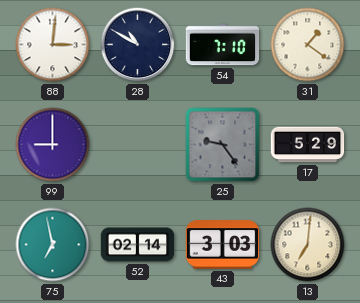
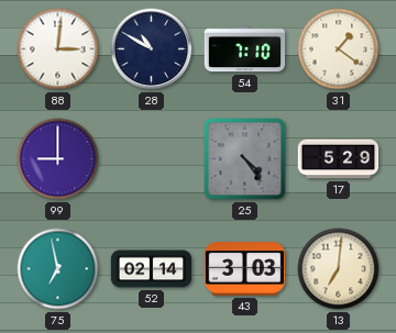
25: 9:24 -> 4:24
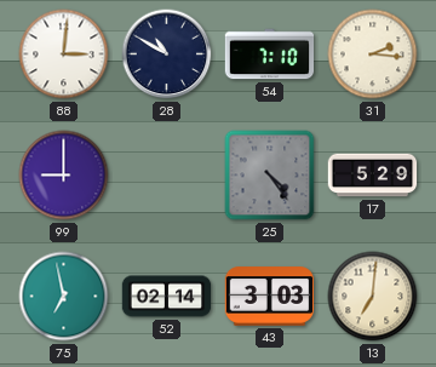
31: 1:21 -> 2:16
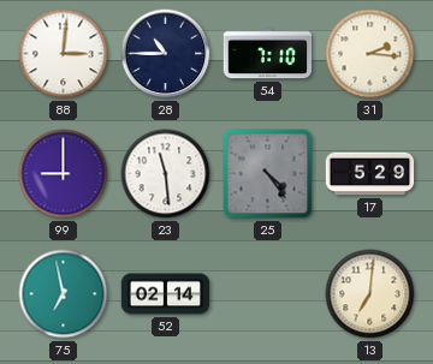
28: 10:50 -> 10:45
23: none -> 11:29
43: 3:03 -> none
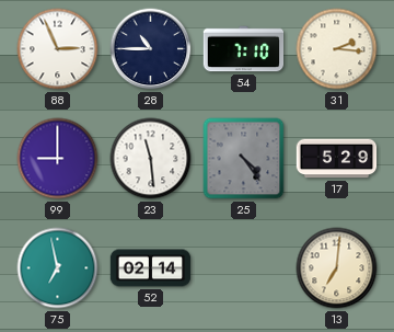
88: 3:01 -> 2:56
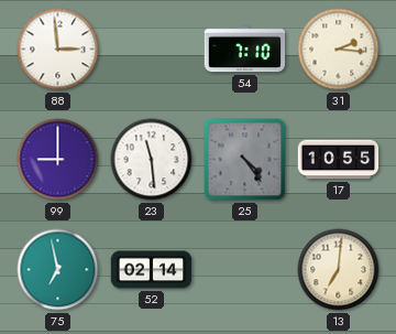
88: 2:56 -> 2:59
28: 10:45 -> none
17: 5:29 -> 10:55
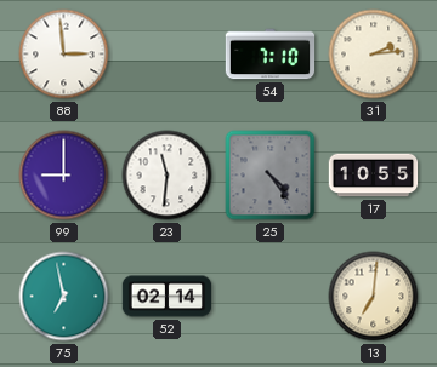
31: 2:16 -> 2:14
23: 11:29 -> 11:31
